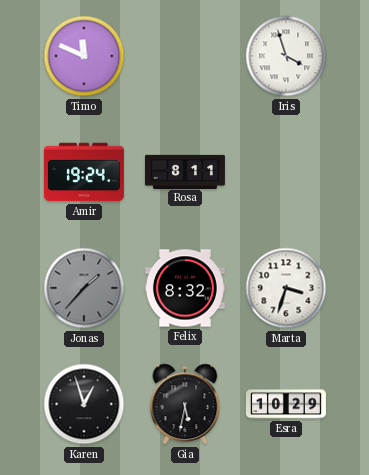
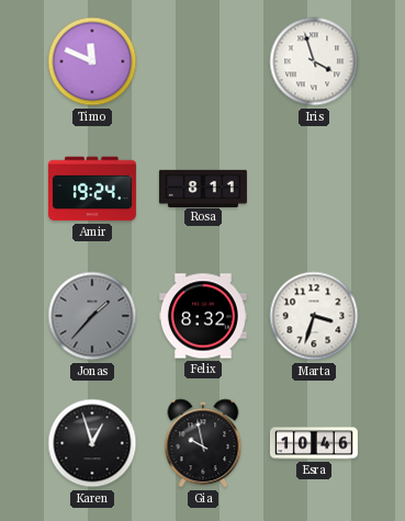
Gia: 5:32 -> 9:58
Esra: 10:29 -> 10:46
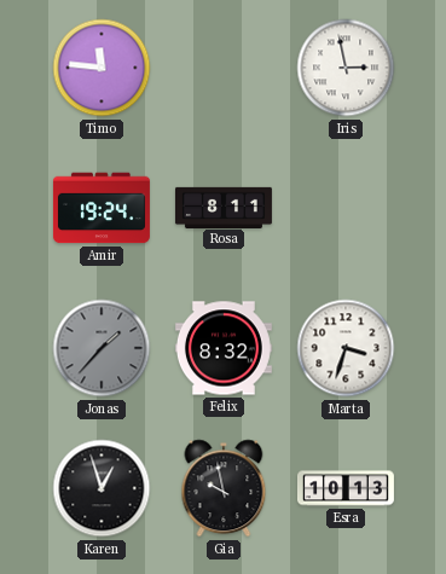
Timo: 11:49 -> 11:46
Iris: 3:57 -> 2:58
Esra: 10:46 -> 10:13
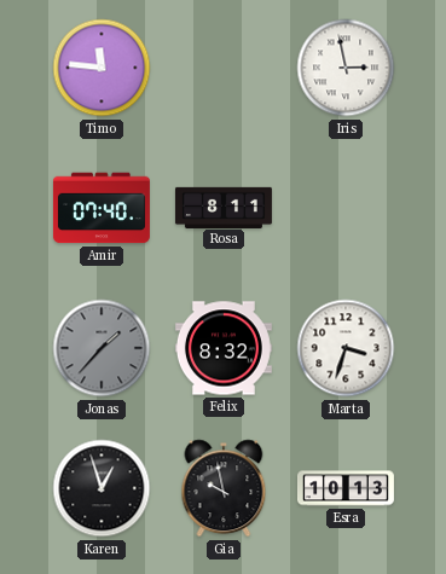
Amir: 19:24 -> 07:40
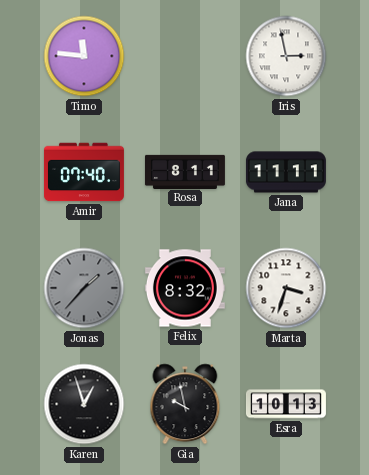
Jana: none -> 11:11
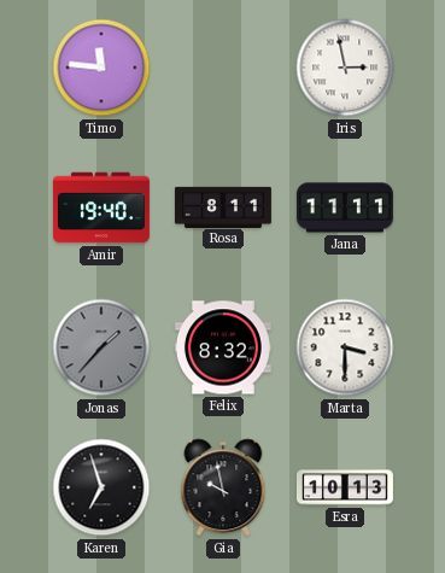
Amir: 07:40 -> 19:40
Marta: 3:33 -> 3:30
Karen: 12:57 -> 6:57
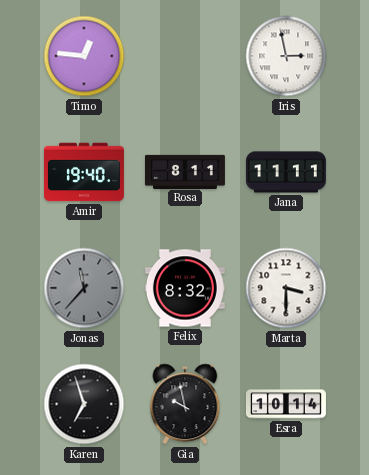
Timo: 11:46 -> 12:46
Jonas: 1:37 -> 11:37
Esra: 10:13 -> 10:14
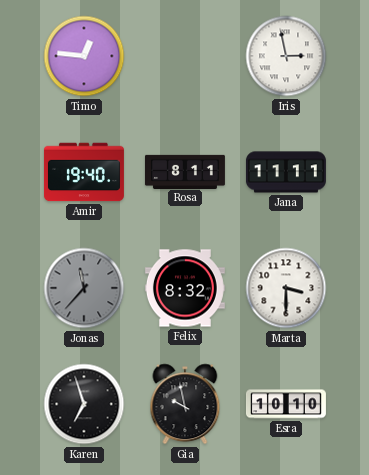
Esra: 10:14 -> 10:10
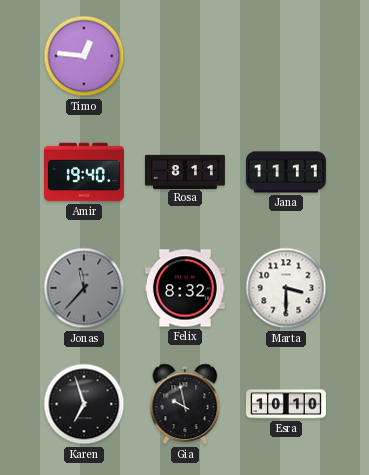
Iris: 2:58 -> none
